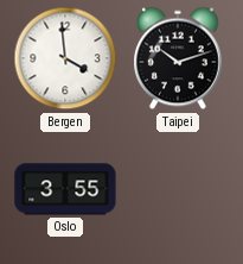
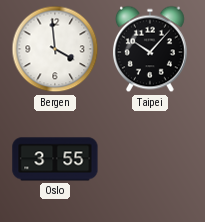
Taipei: 10:12 -> 10:07
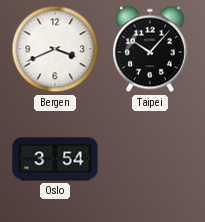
Bergen: 3:59 -> 3:41
Oslo: 3:55 -> 3:54
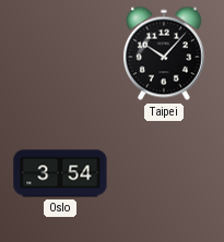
Bergen: 3:41 -> none
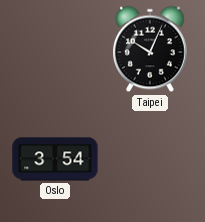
Taipei: 10:07 -> 10:04
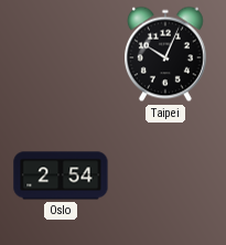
Oslo: 3:54 -> 2:54
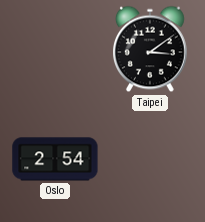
Taipei: 10:04 -> 3:09
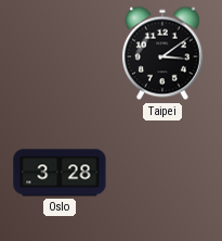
Oslo: 2:54 -> 3:28
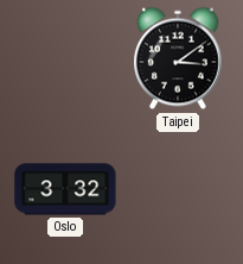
Oslo: 3:28 -> 3:32
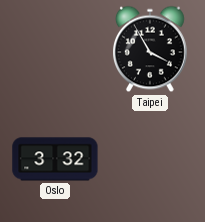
Taipei: 3:09 -> 3:55
